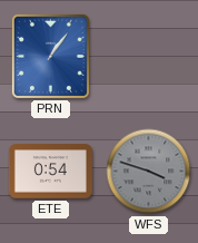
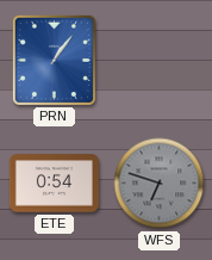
WFS: 3:48 -> 6:48
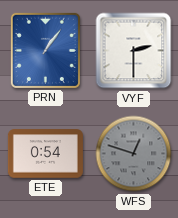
VYF: none -> 2:30
WFS: 6:48 -> 12:48
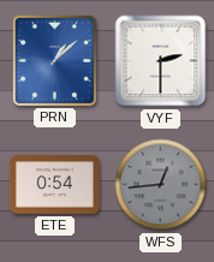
PRN: 1:06 -> 1:08
WFS: 12:48 -> 12:44
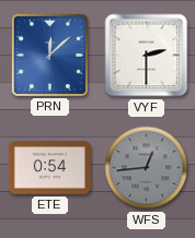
PRN: 1:08 -> 12:08
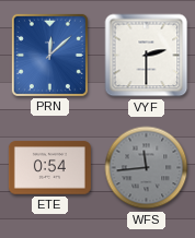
WFS: 12:44 -> 11:44
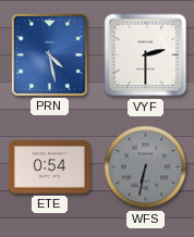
PRN: 12:08 -> 4:28
WFS: 11:44 -> 6:32
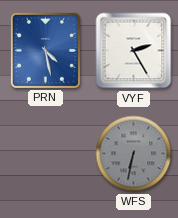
VYF: 2:30 -> 2:25
ETE: 0:54 -> none
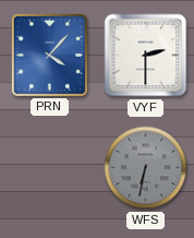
PRN: 4:28 -> 4:07
VYF: 2:25 -> 2:30
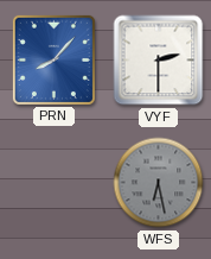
PRN: 4:07 -> 8:07
WFS: 6:32 -> 6:28
